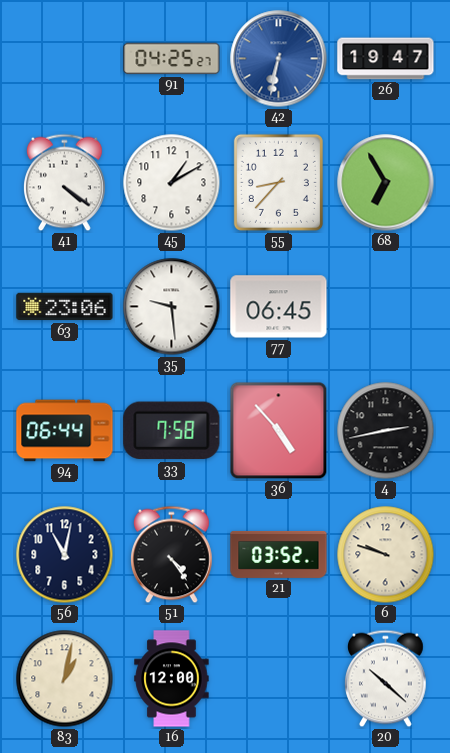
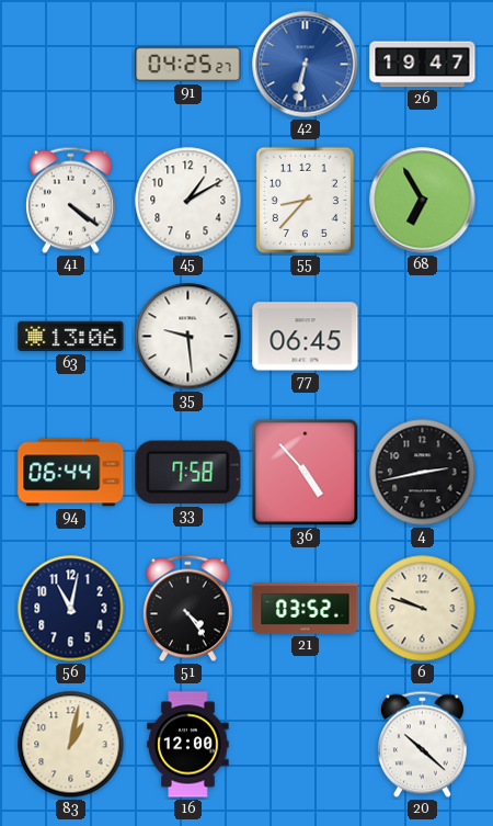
63: 23:06 -> 13:06
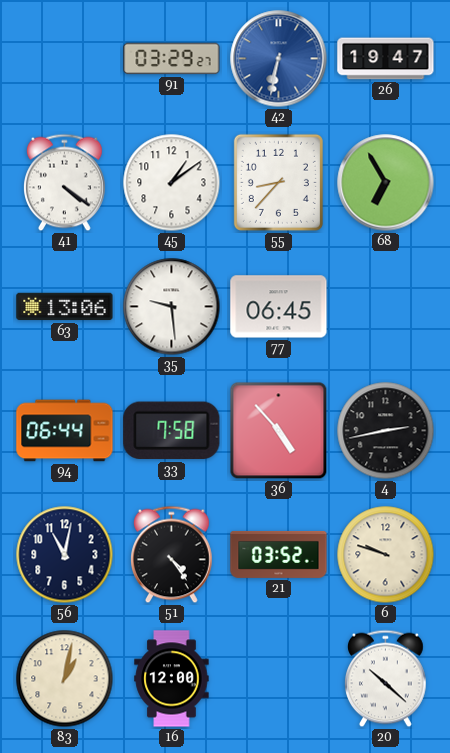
91: 04:25 -> 03:29
45: 1:10 -> 1:09
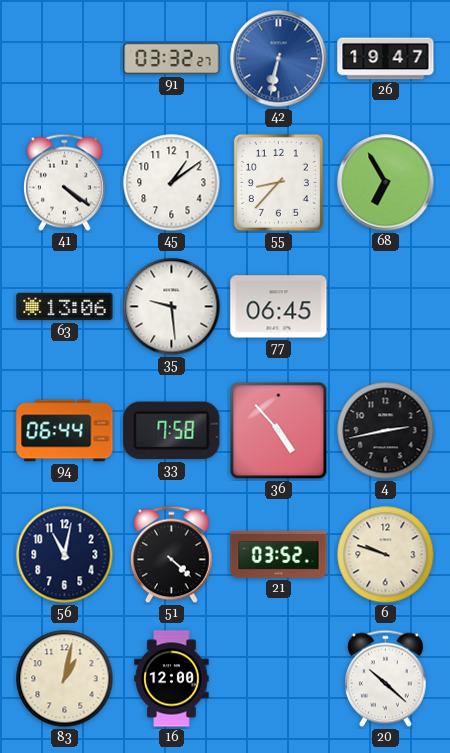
91: 03:29 -> 03:32
51: 4:24 -> 4:22
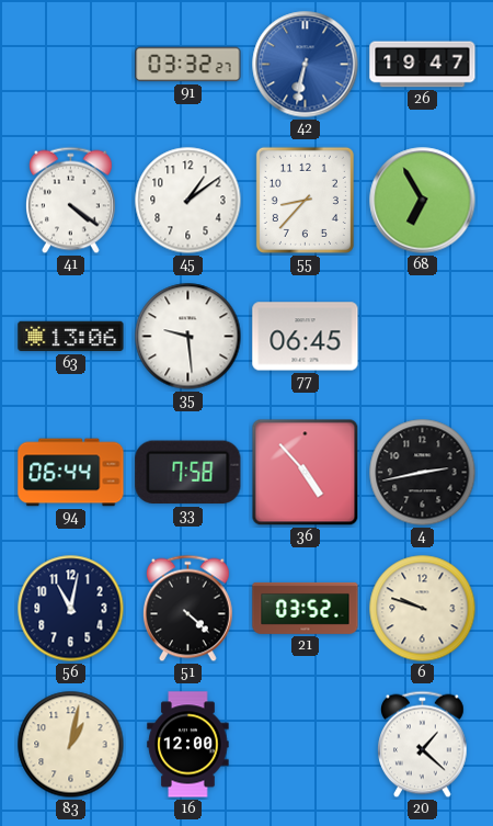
20: 10:22 -> 1:22
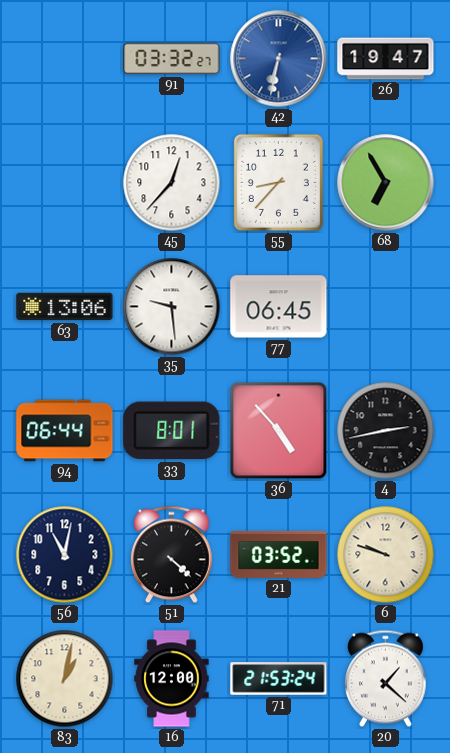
41: 4:21 -> none
45: 1:09 -> 12:37
33: 7:58 -> 8:01
71: none -> 21:53
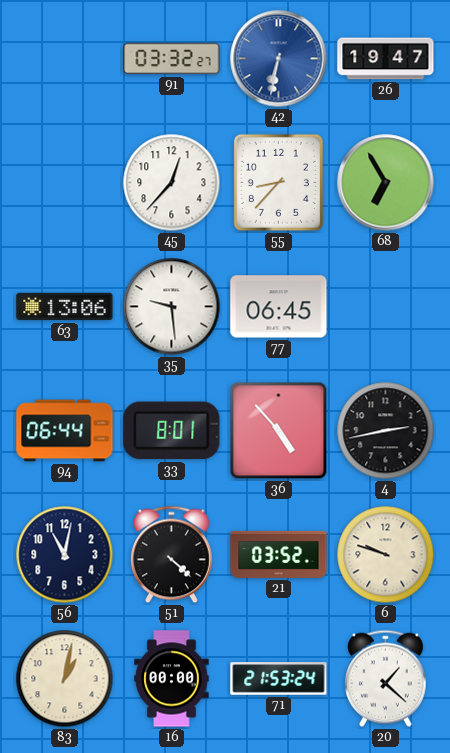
16: 12:00 -> 00:00
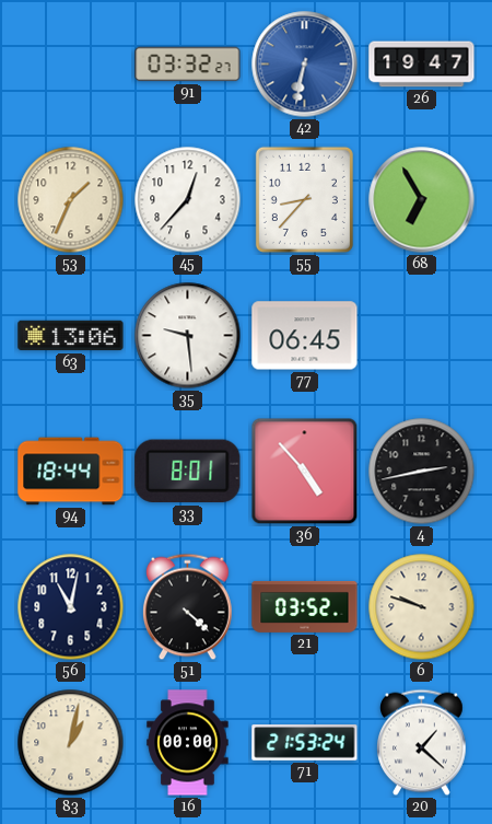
53: none -> 1:34
94: 06:44 -> 18:44
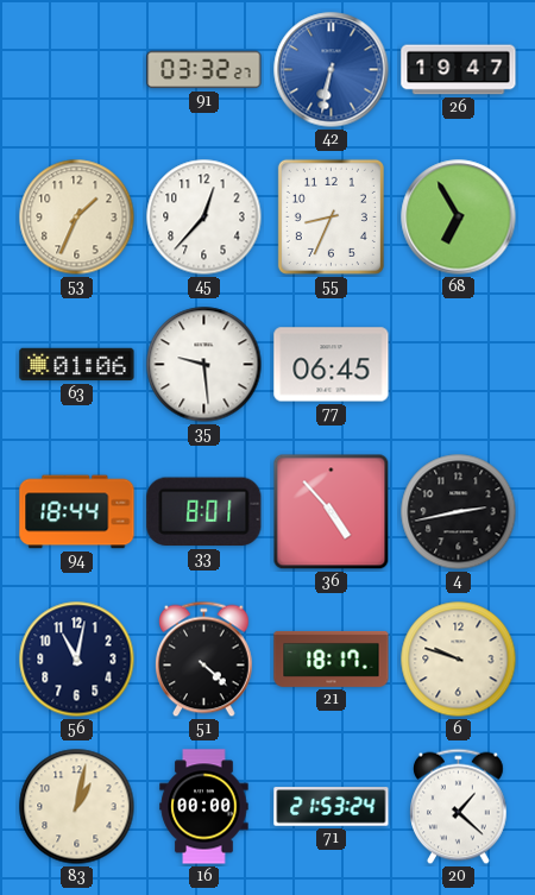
55: 8:37 -> 8:34
63: 13:06 -> 01:06
21: 03:52 -> 18:17
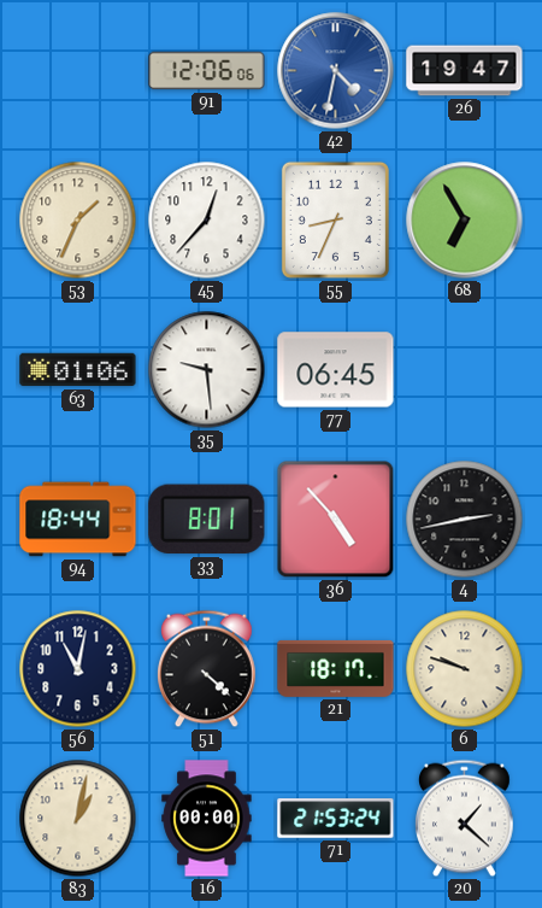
91: 03:32 -> 12:06
42: 6:32 -> 4:32
